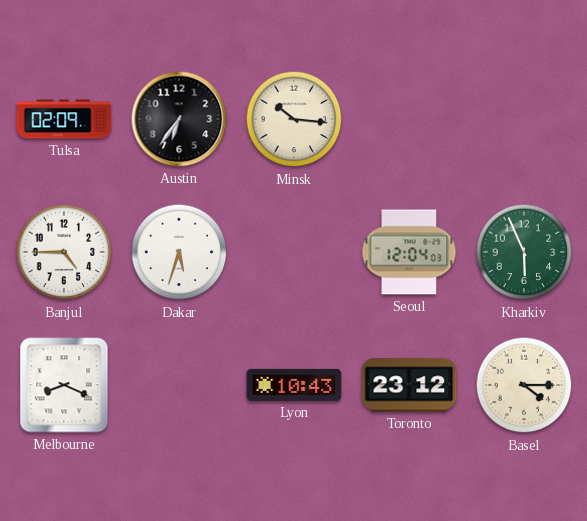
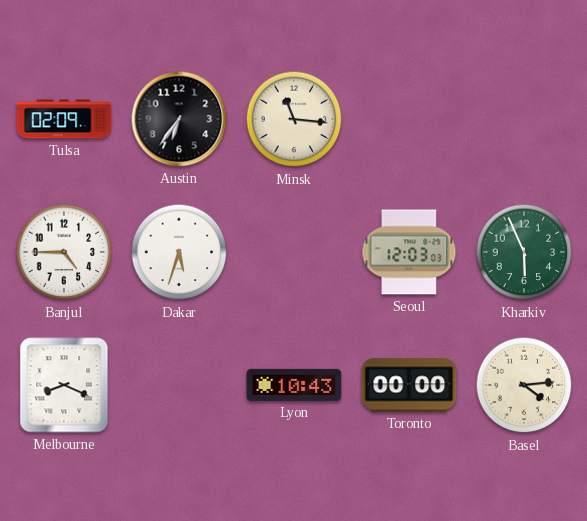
Minsk: 10:16 -> 11:16
Seoul: 12:04 -> 12:03
Toronto: 23:12 -> 00:00
Basel: 4:15 -> 4:14
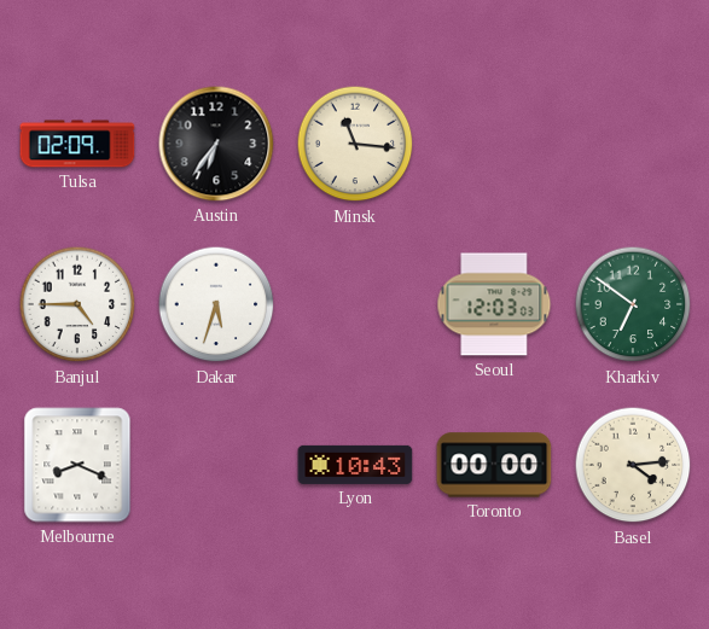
Kharkiv: 5:56 -> 6:51
